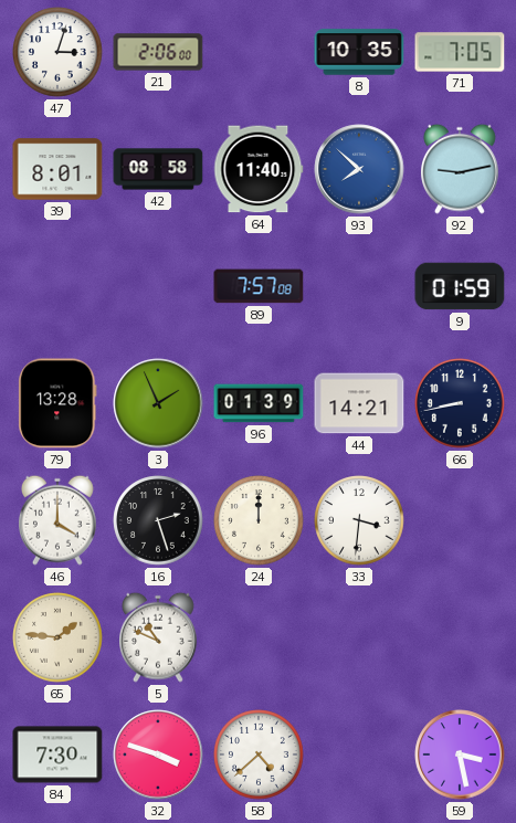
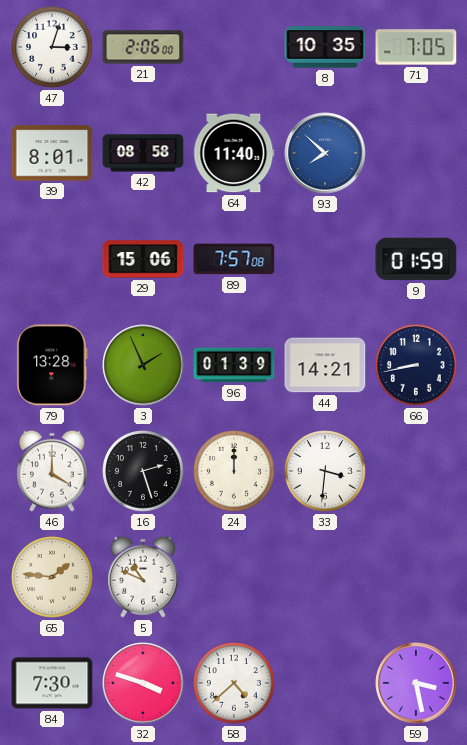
92: 9:13 -> none
29: none -> 15:06
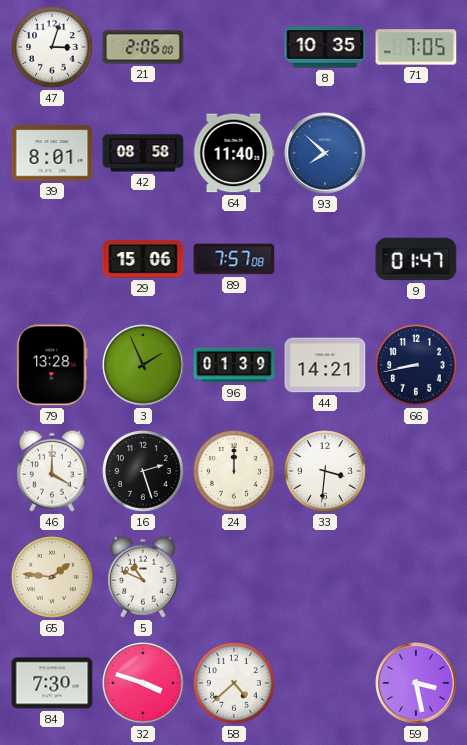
9: 01:59 -> 01:47
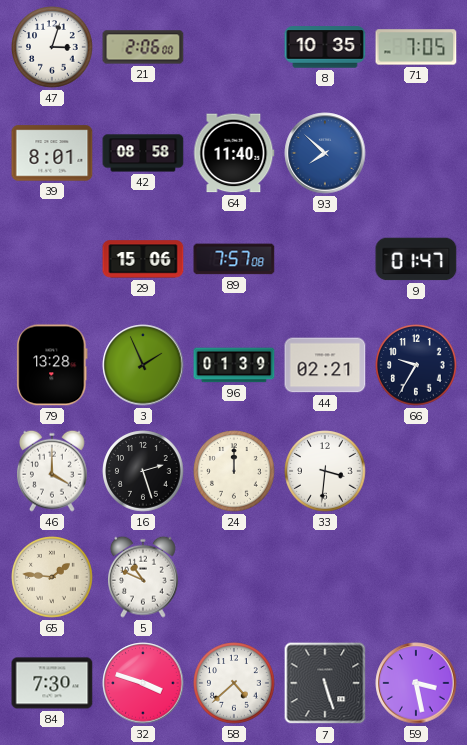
44: 14:21 -> 02:21
66: 8:43 -> 9:35
7: none -> 5:27
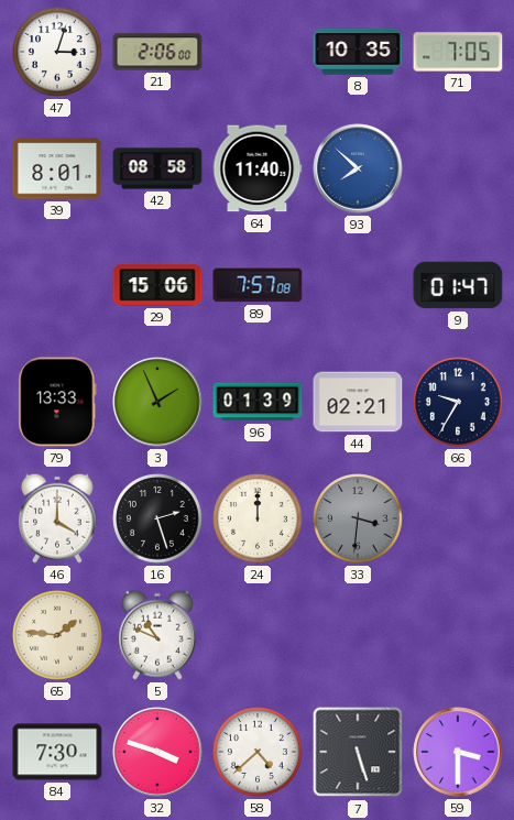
79: 13:28 -> 13:33
33 dial: white -> grey
59: 3:28 -> 3:30
